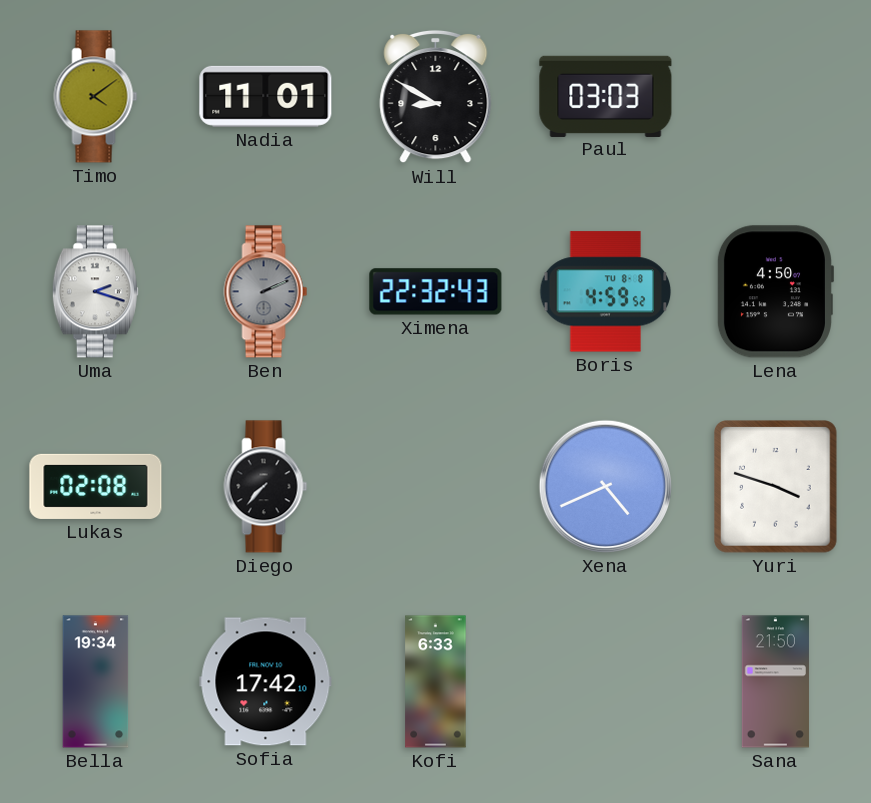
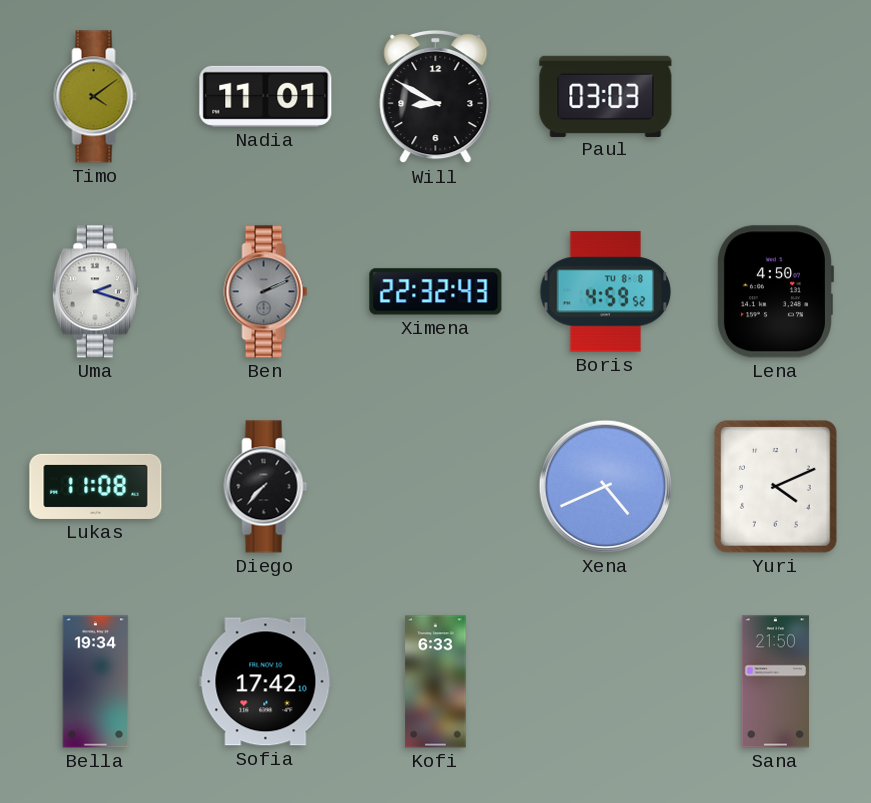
Lukas: 02:08 -> 11:08
Yuri: 3:48 -> 4:11
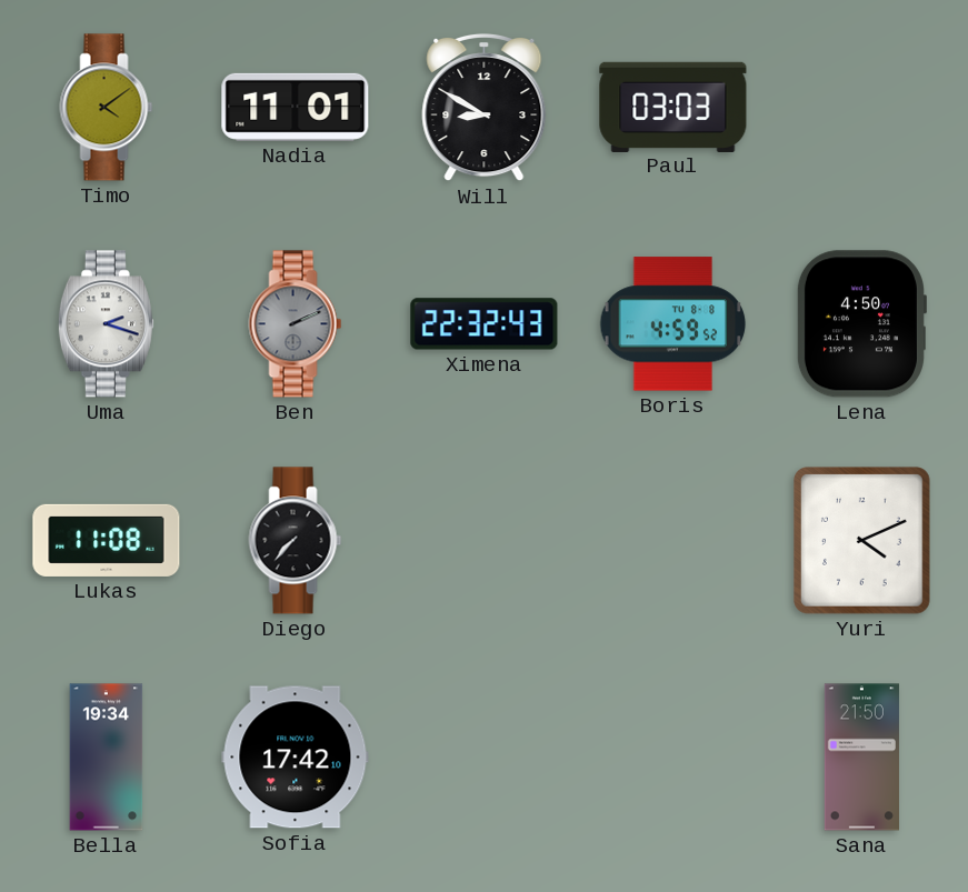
Xena: 4:41 -> none
Kofi: 6:33 -> none
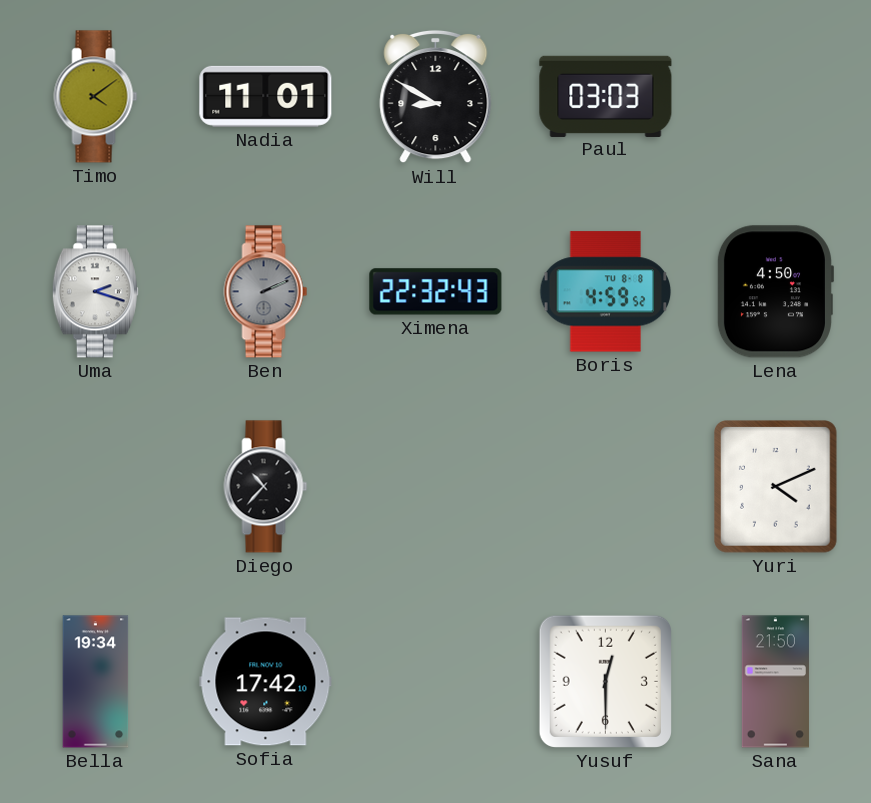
Lukas: 11:08 -> none
Diego: 7:37 -> 10:37
Yusuf: none -> 12:30
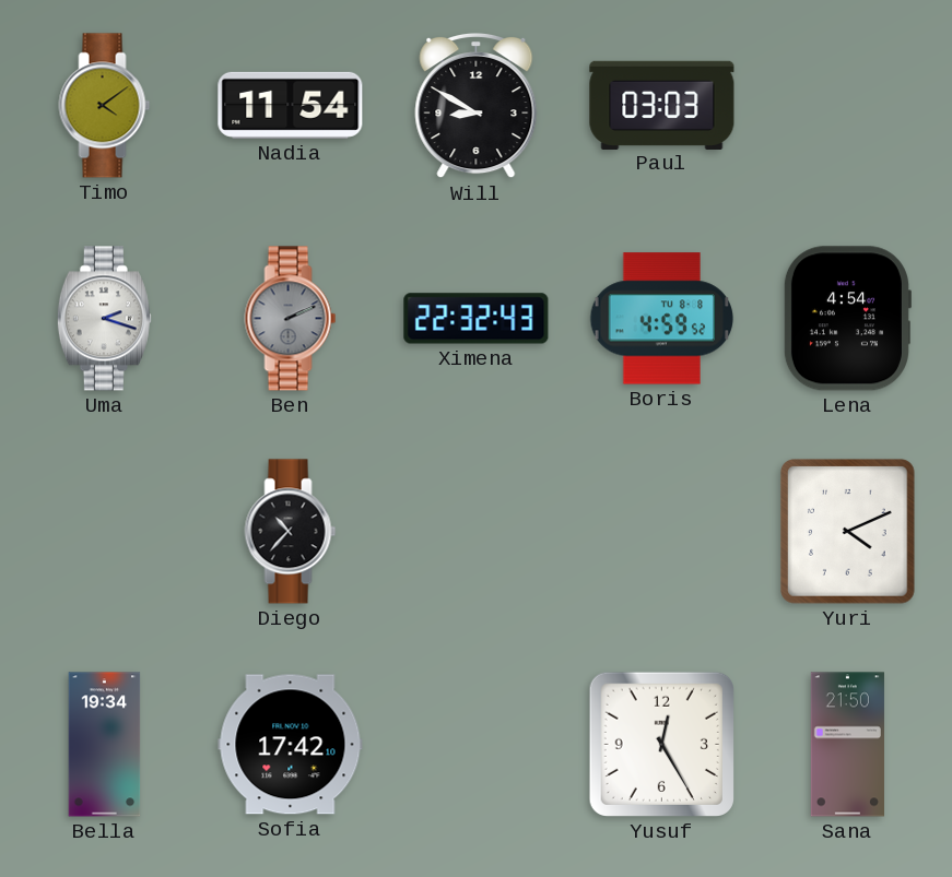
Nadia: 11:01 -> 11:54
Lena: 4:50 -> 4:54
Yusuf: 12:30 -> 12:25
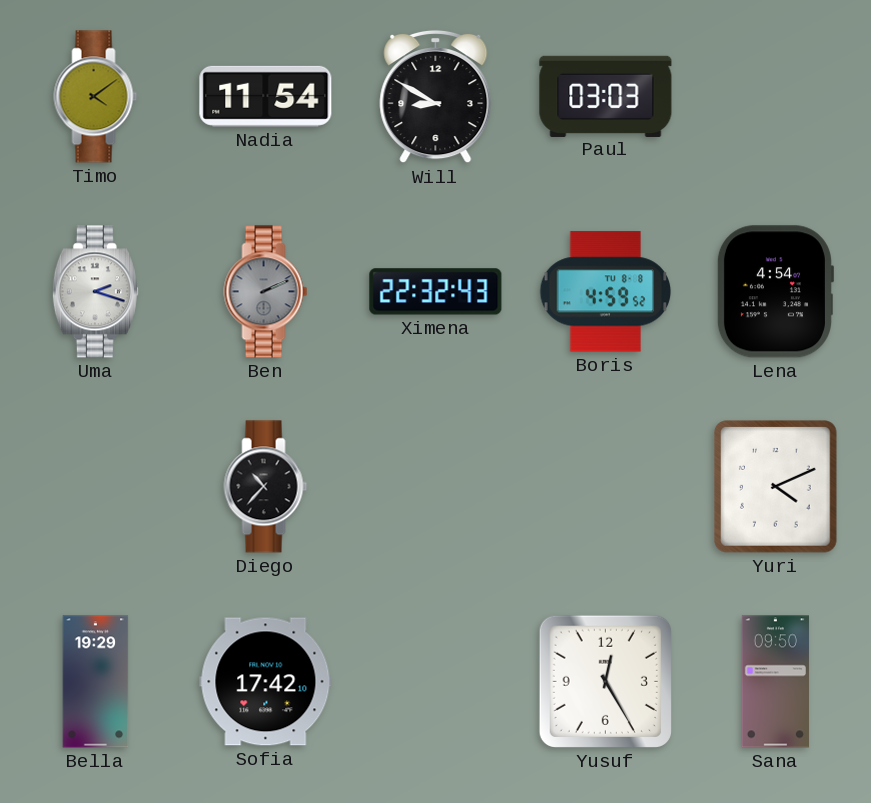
Bella: 19:34 -> 19:29
Sana: 21:50 -> 09:50
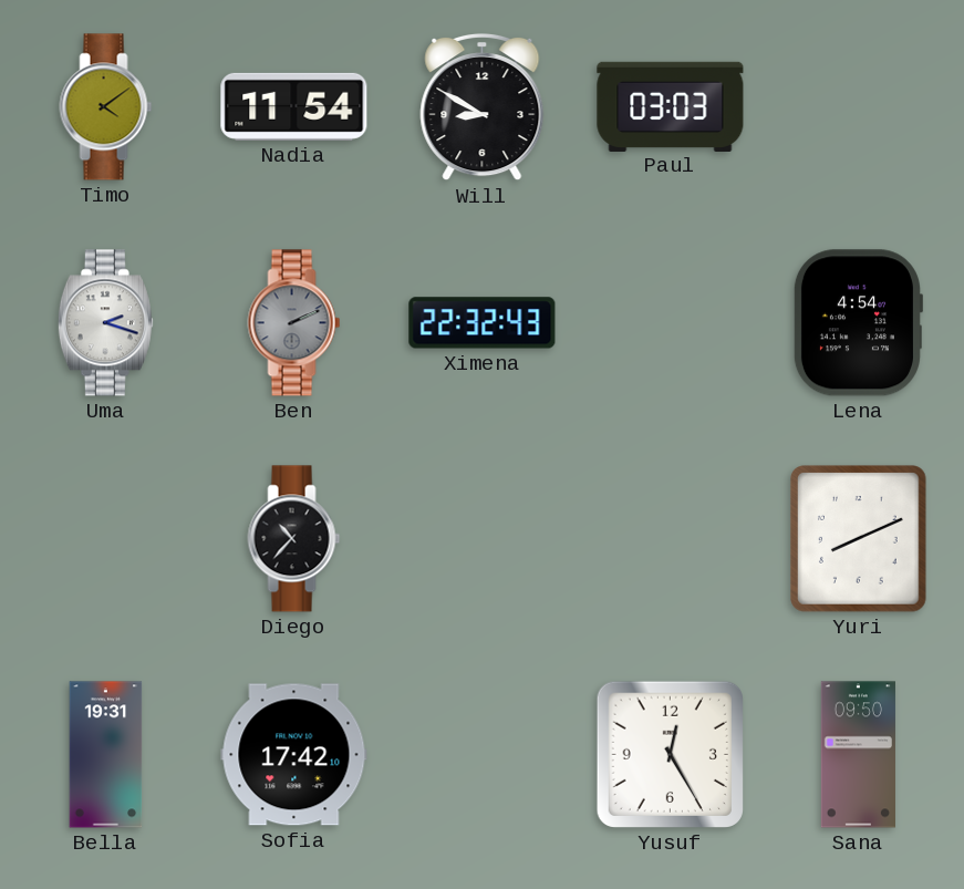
Boris: 4:59 -> none
Yuri: 4:11 -> 8:11
Bella: 19:29 -> 19:31
